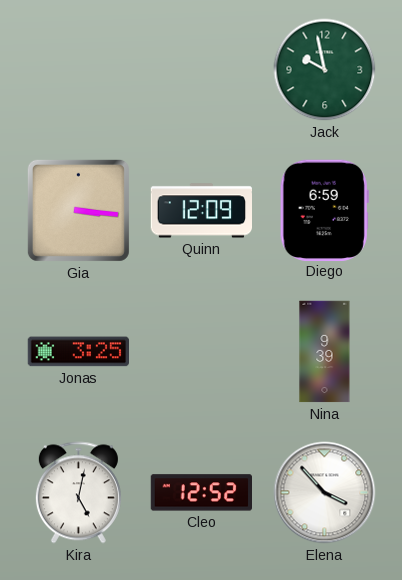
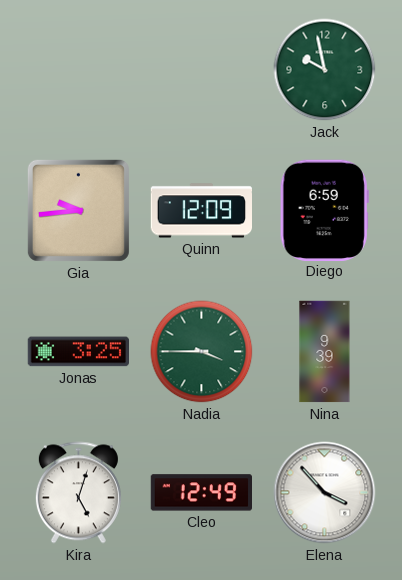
Gia: 3:16 -> 9:44
Nadia: none -> 3:45
Kira: 5:02 -> 5:03
Cleo: 12:52 -> 12:49
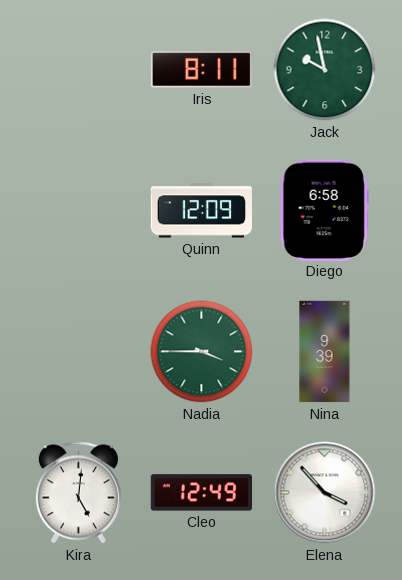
Iris: none -> 8:11
Gia: 9:44 -> none
Diego: 6:59 -> 6:58
Jonas: 3:25 -> none
Kira: 5:03 -> 5:01
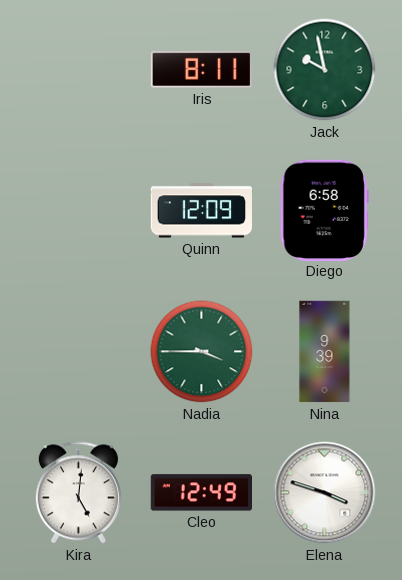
Elena: 3:53 -> 3:48
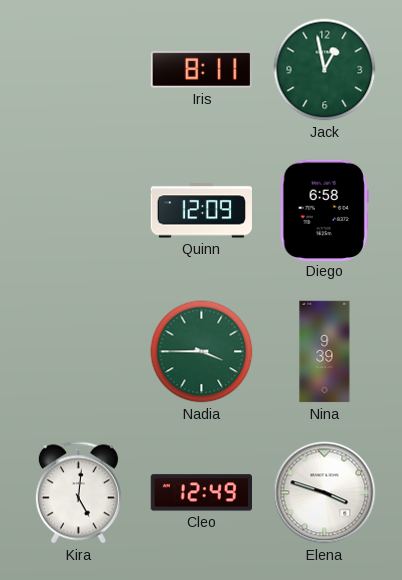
Jack: 9:58 -> 12:58
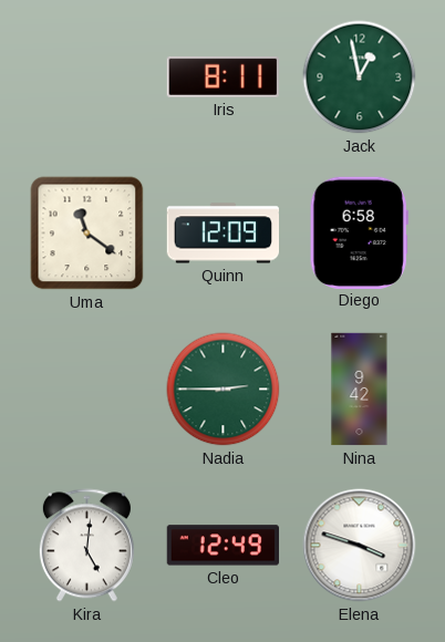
Uma: none -> 11:21
Nadia: 3:45 -> 2:45
Nina: 9:39 -> 9:42
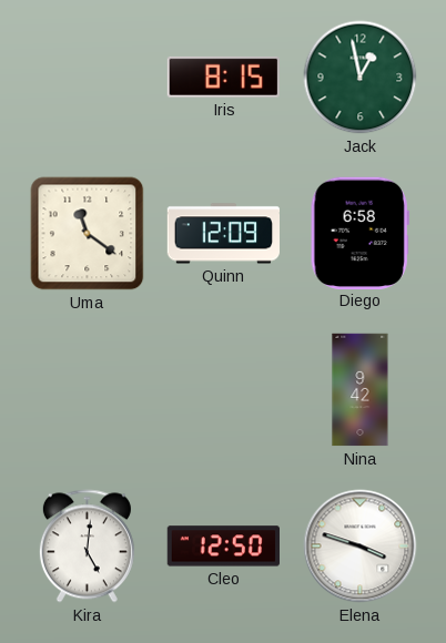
Iris: 8:11 -> 8:15
Nadia: 2:45 -> none
Cleo: 12:49 -> 12:50
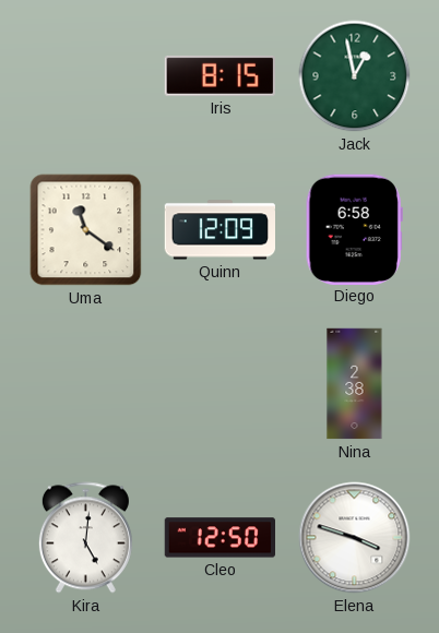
Nina: 9:42 -> 2:38
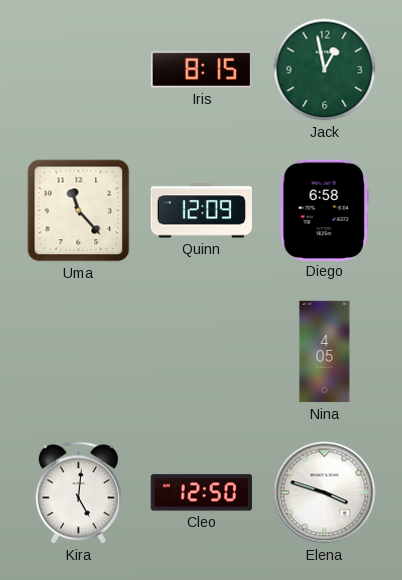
Uma: 11:21 -> 11:23
Nina: 2:38 -> 4:05
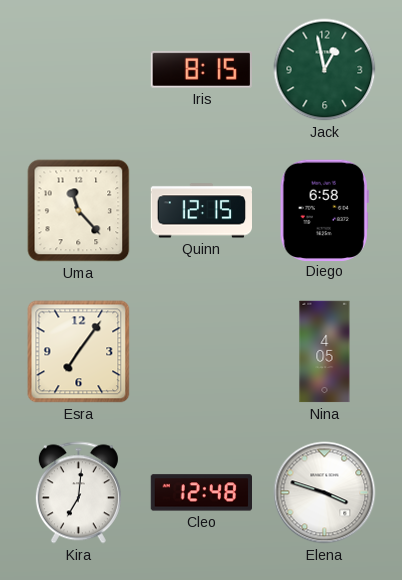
Quinn: 12:09 -> 12:15
Esra: none -> 7:06
Kira: 5:01 -> 7:01
Cleo: 12:50 -> 12:48
